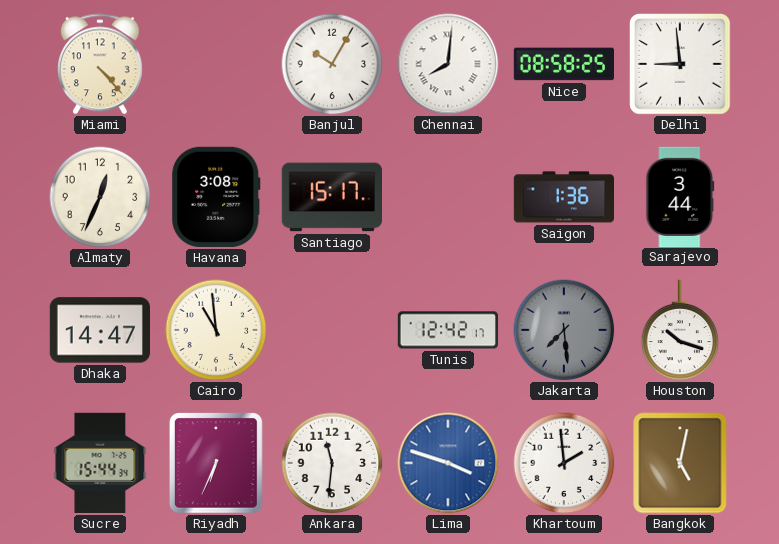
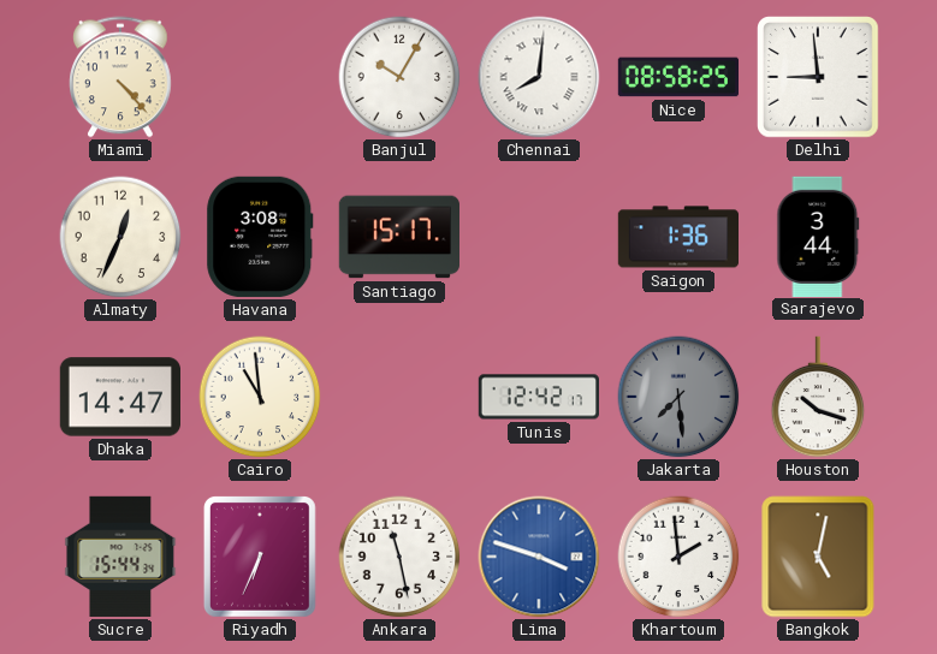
Ankara: 11:31 -> 11:28
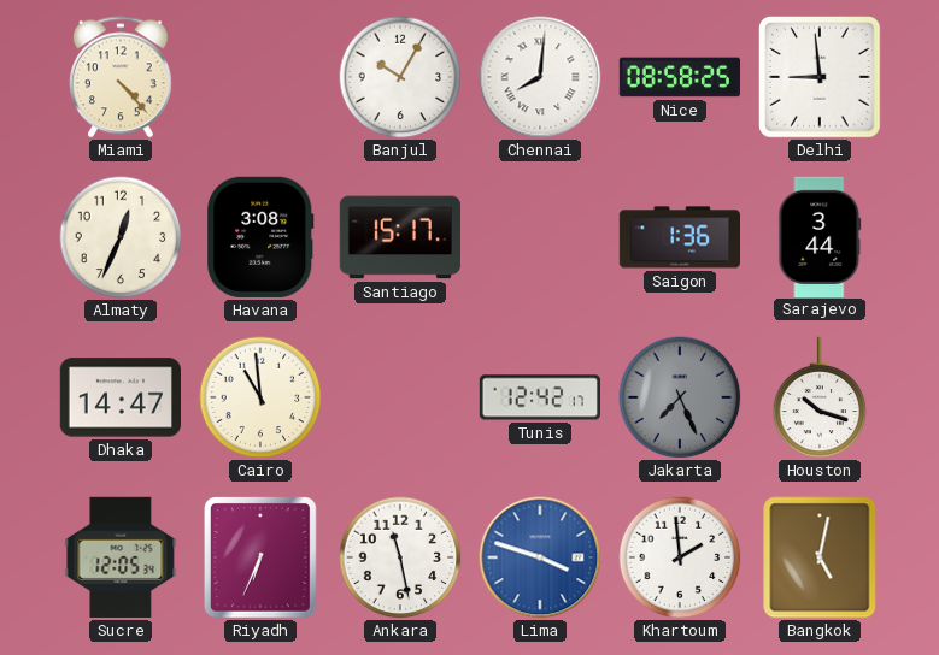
Jakarta: 7:29 -> 7:26
Sucre: 15:44 -> 12:05
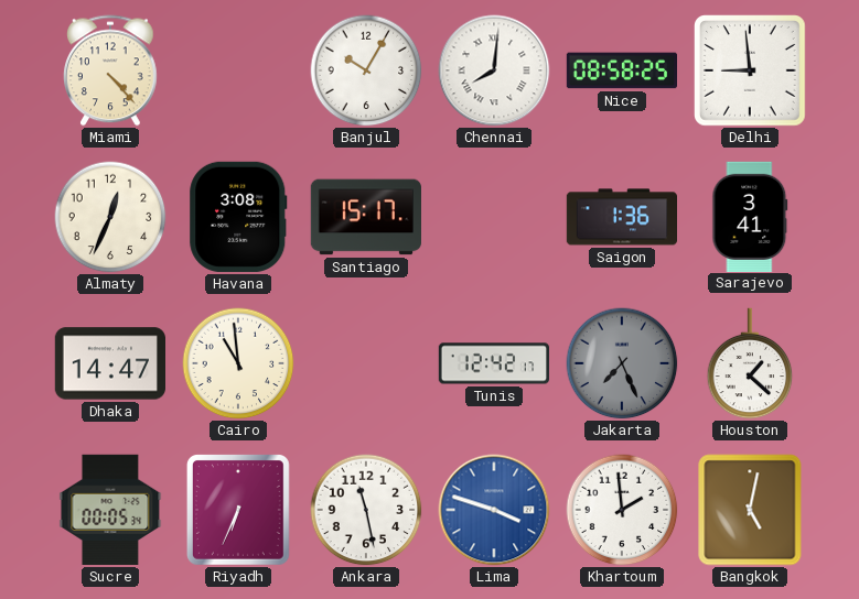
Sarajevo: 3:44 -> 3:41
Houston: 10:18 -> 1:22
Sucre: 12:05 -> 00:05
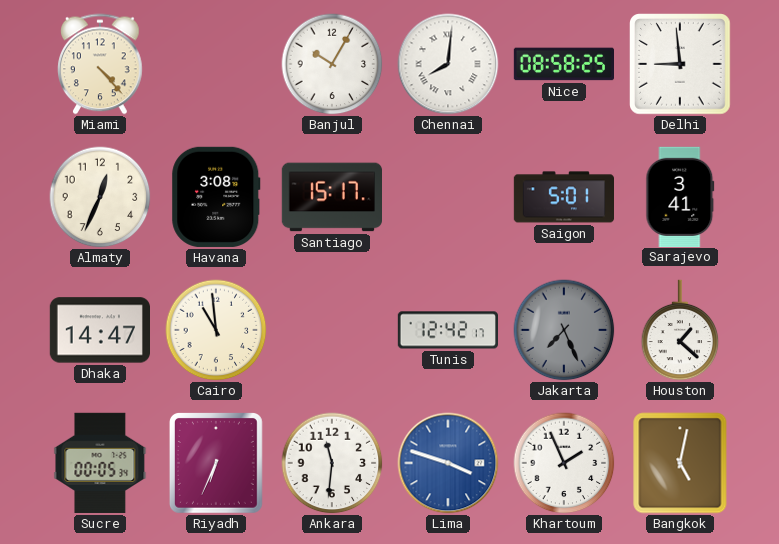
Saigon: 1:36 -> 5:01
Ankara: 11:28 -> 11:31
Khartoum: 1:59 -> 1:56
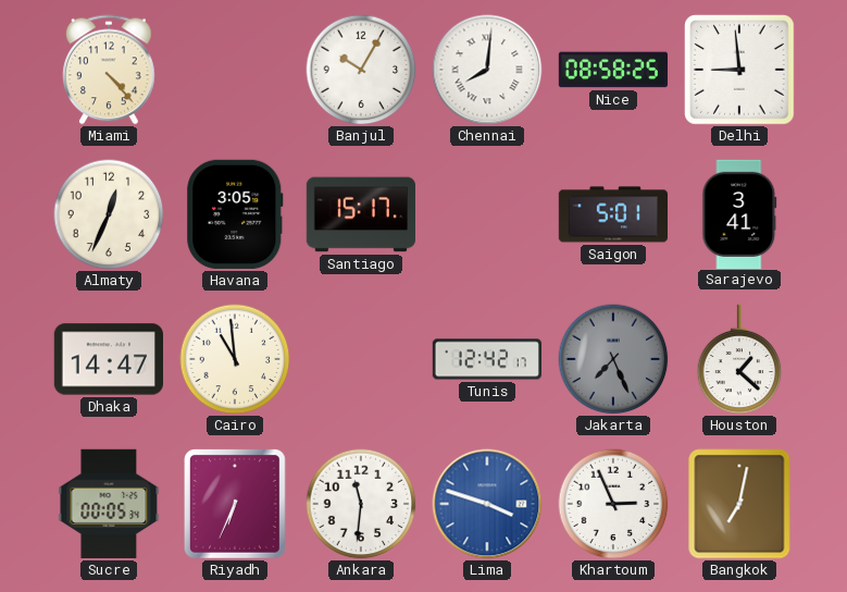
Havana: 3:08 -> 3:05
Khartoum: 1:56 -> 2:56
Bangkok: 5:02 -> 7:02
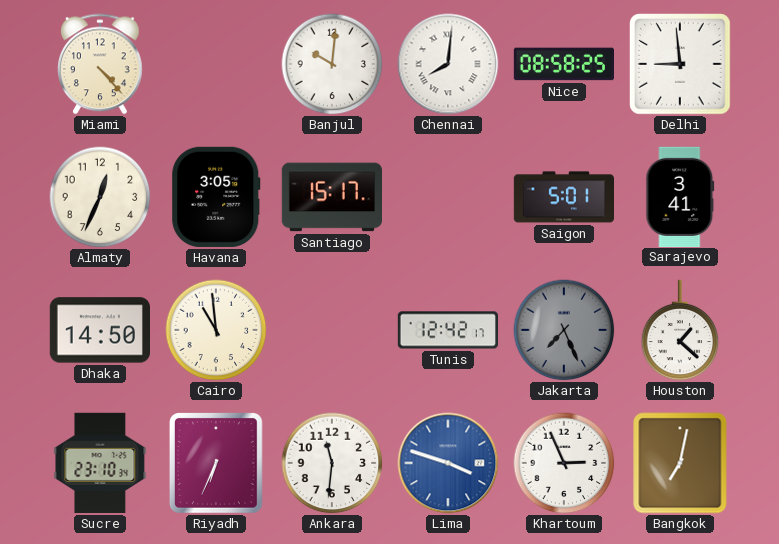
Banjul: 10:05 -> 10:01
Dhaka: 14:47 -> 14:50
Sucre: 00:05 -> 23:10
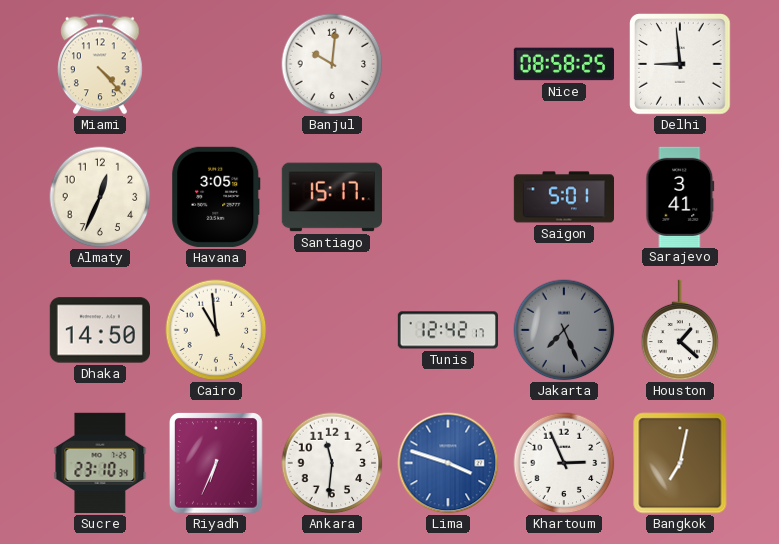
Chennai: 8:01 -> none
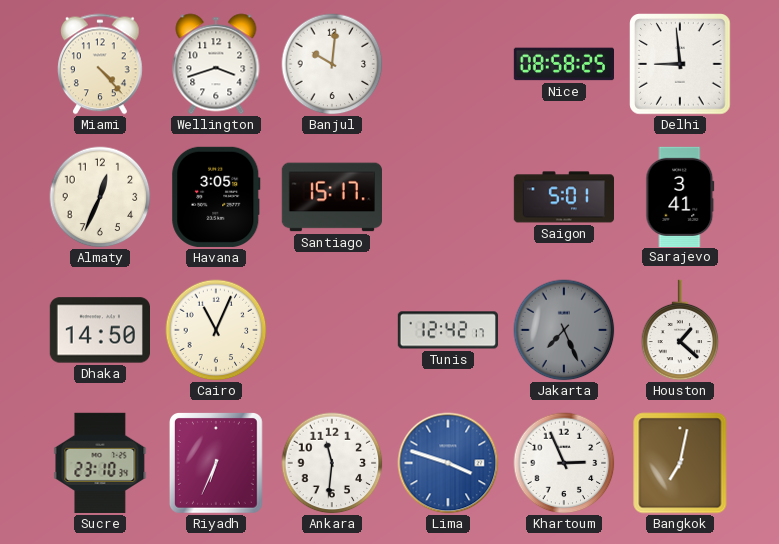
Wellington: none -> 3:42
Cairo: 10:59 -> 11:04
